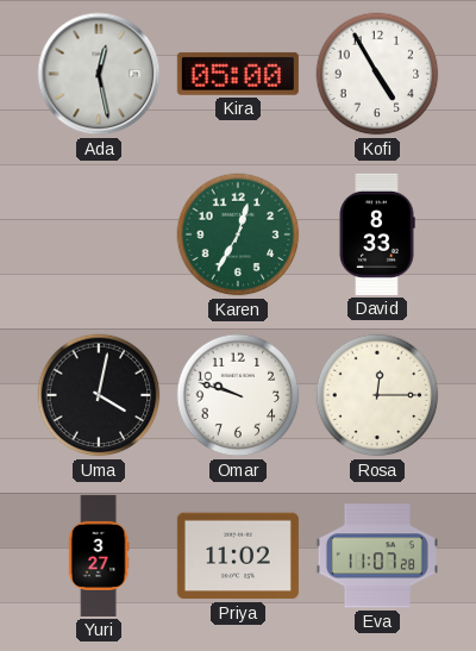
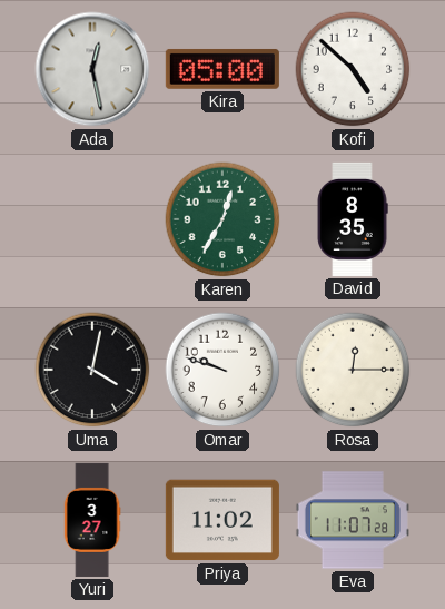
Kofi: 4:55 -> 4:52
David: 8:33 -> 8:35
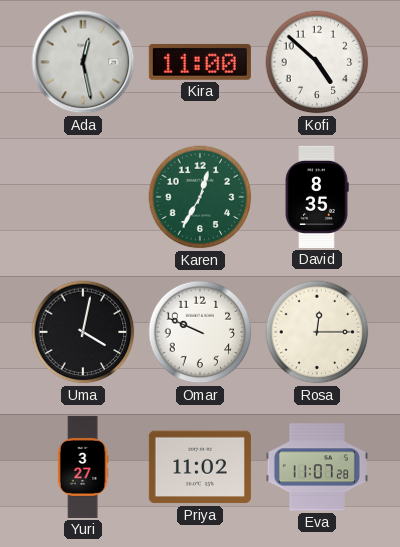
Kira: 05:00 -> 11:00
Omar: 9:48 -> 9:49
